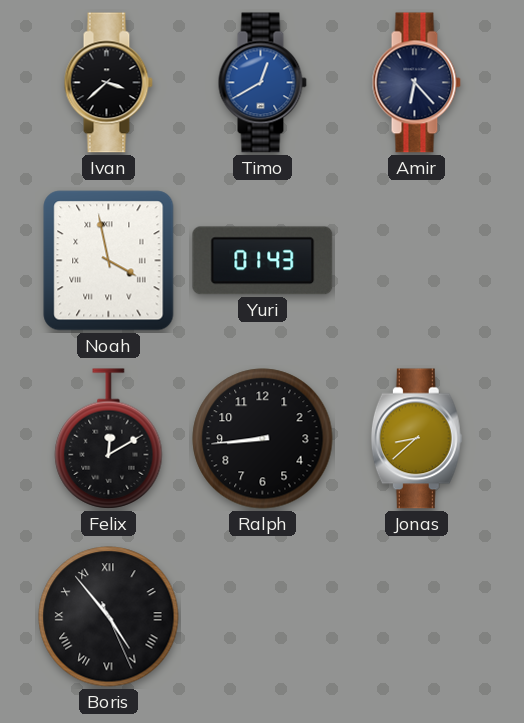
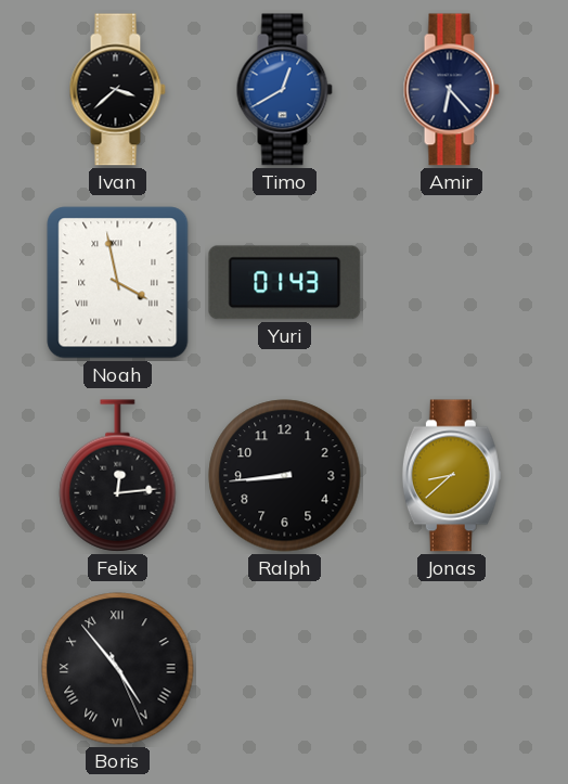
Felix: 12:10 -> 12:14
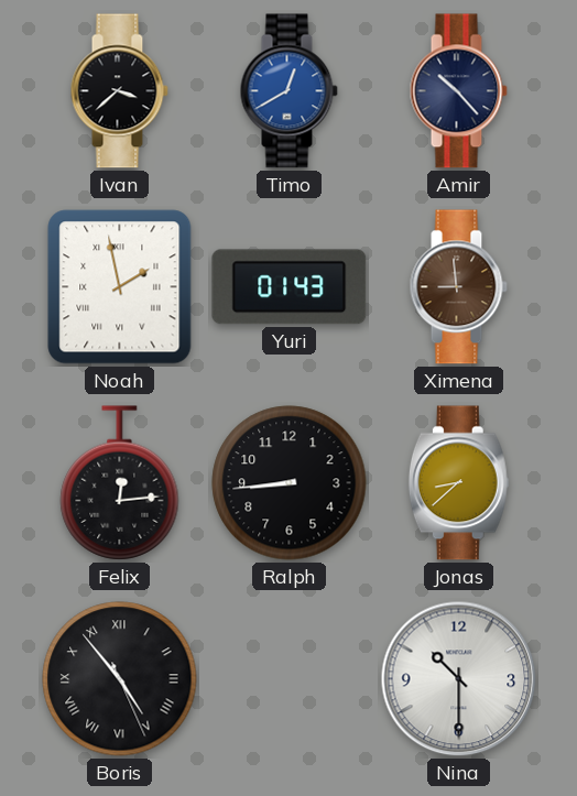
Amir: 6:23 -> 10:23
Noah: 3:58 -> 1:58
Ximena: none -> 8:59
Nina: none -> 10:30
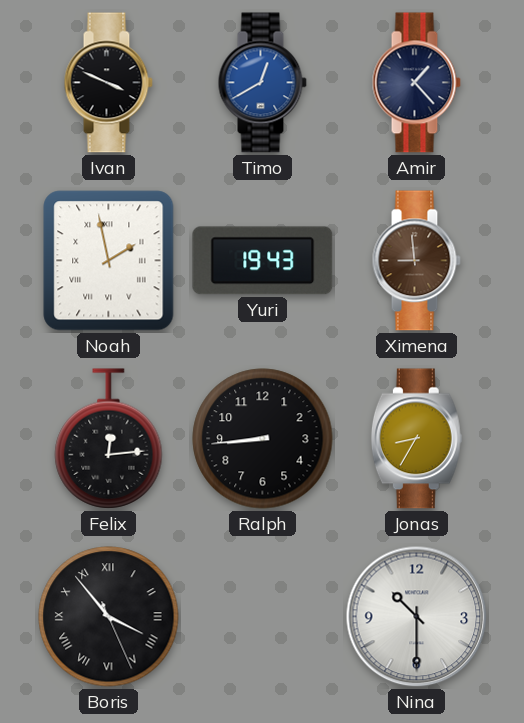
Ivan: 3:38 -> 3:49
Amir: 10:23 -> 1:23
Yuri: 01:43 -> 19:43
Jonas: 8:38 -> 8:35
Boris: 4:53 -> 3:53
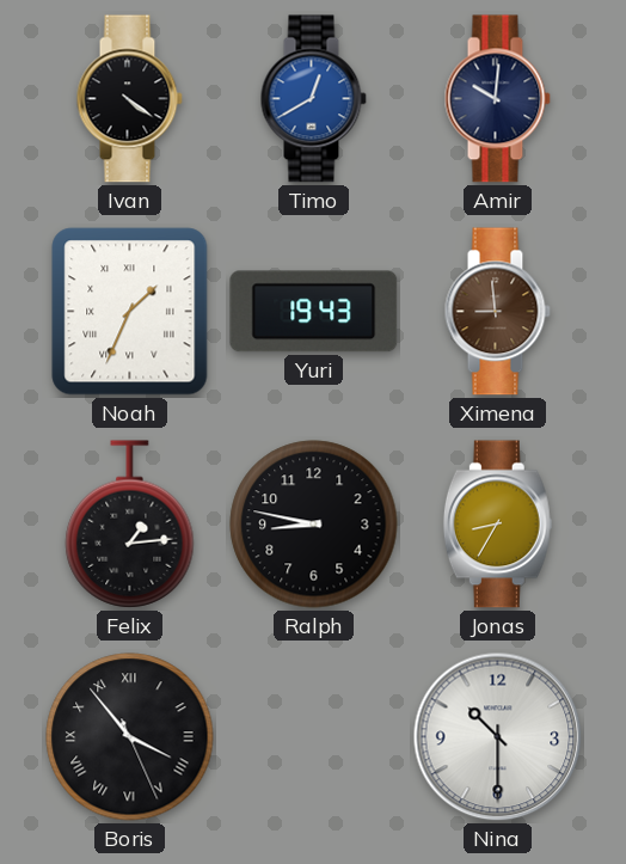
Ivan: 3:49 -> 4:21
Amir: 1:23 -> 10:01
Noah: 1:58 -> 1:34
Felix: 12:14 -> 1:14
Ralph: 8:44 -> 8:47
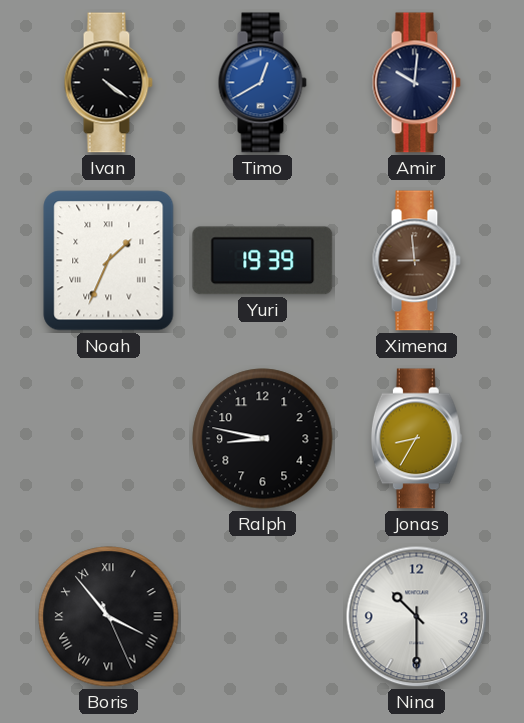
Yuri: 19:43 -> 19:39
Felix: 1:14 -> none
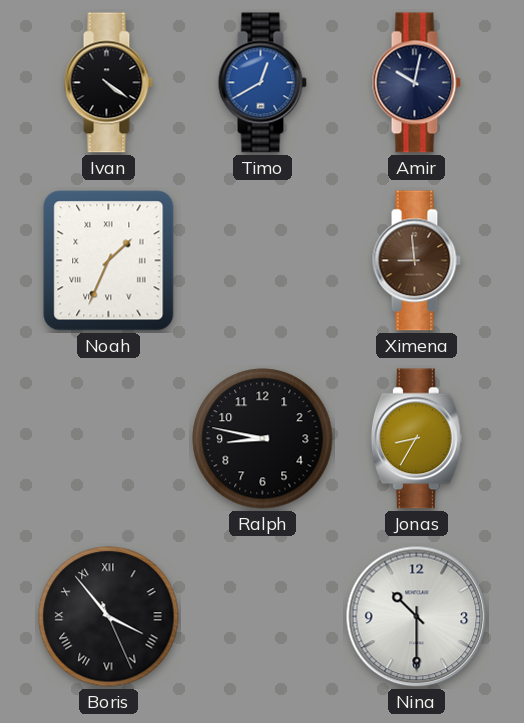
Amir: 10:01 -> 10:02
Yuri: 19:39 -> none
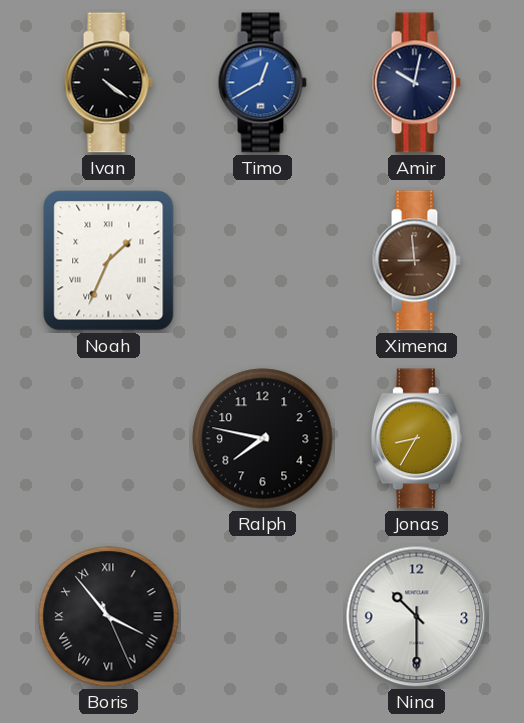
Ralph: 8:47 -> 7:47
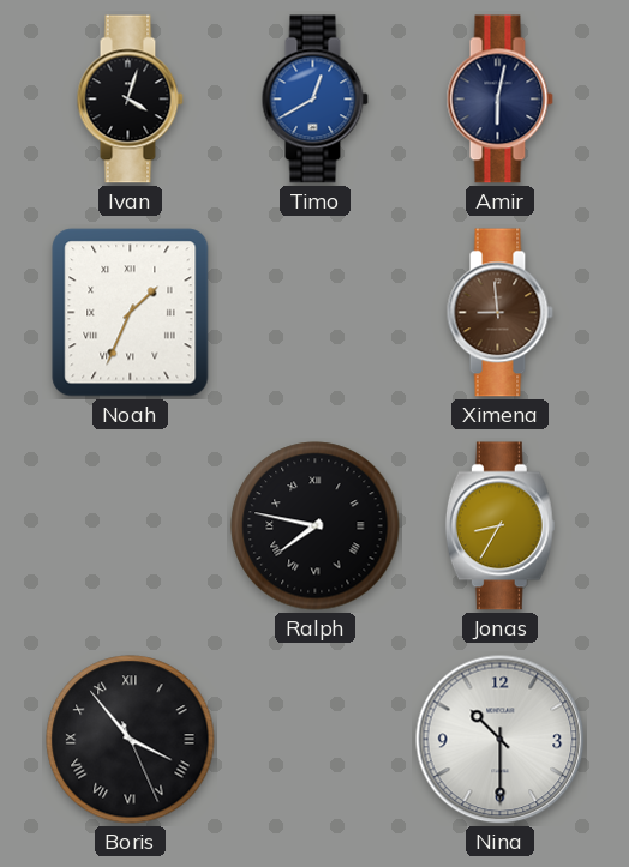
Ivan: 4:21 -> 4:03
Amir: 10:02 -> 6:02
Ralph numerals: Arabic -> Roman
